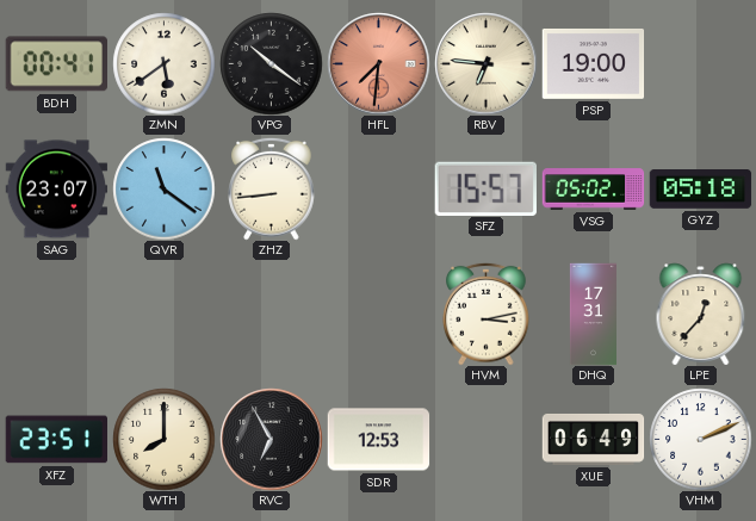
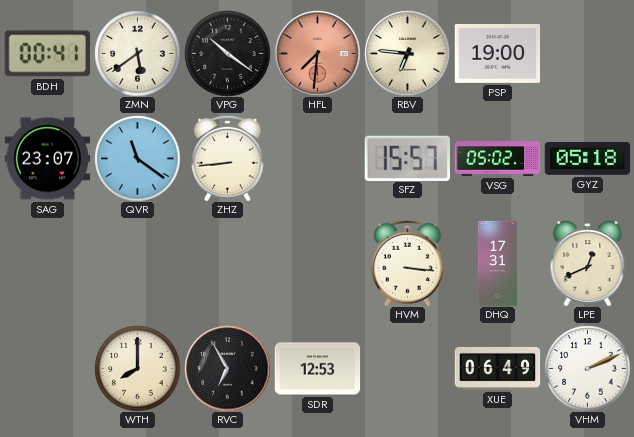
HVM: 3:13 -> 3:16
LPE: 12:37 -> 12:41
XFZ: 23:51 -> none
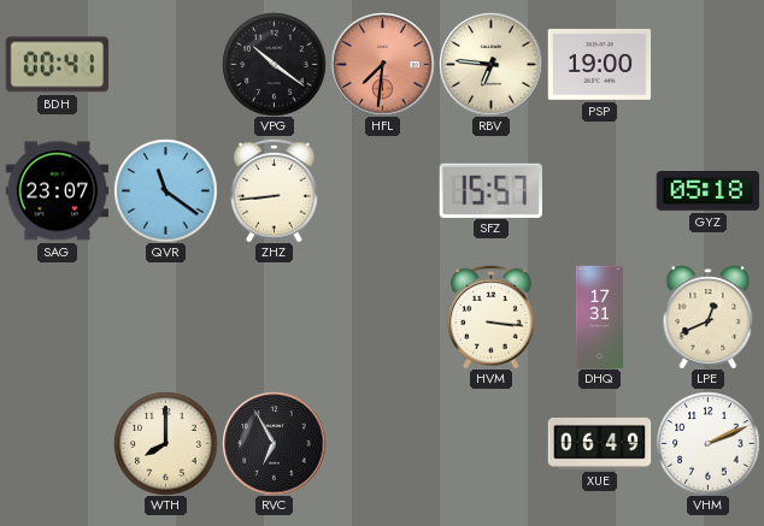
ZMN: 5:39 -> none
VSG: 05:02 -> none
SDR: 12:53 -> none
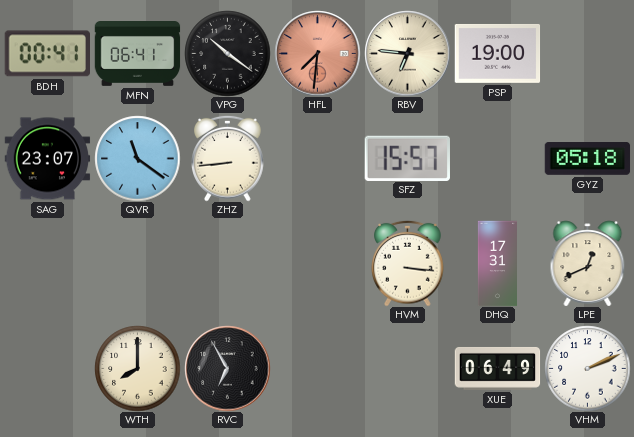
MFN: none -> 06:41
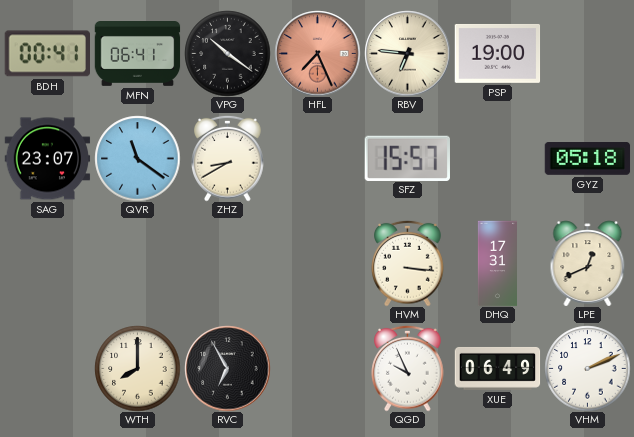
HFL: 7:31 -> 7:26
ZHZ: 8:44 -> 8:40
QGD: none -> 9:56
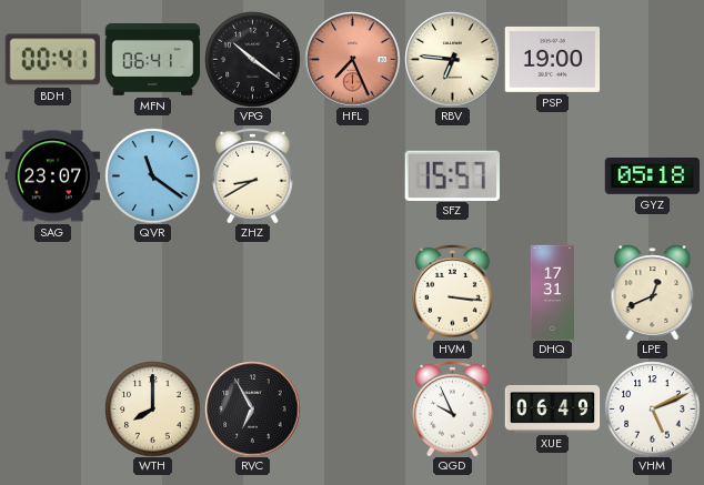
VHM: 2:11 -> 5:11
